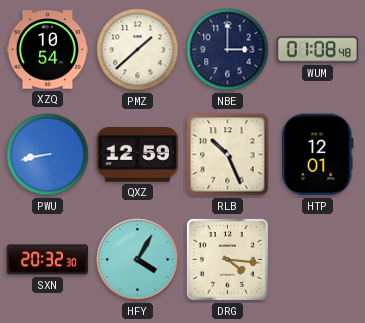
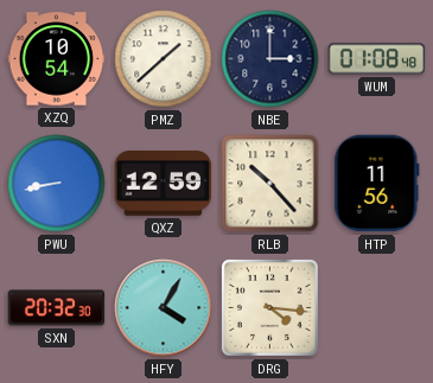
RLB: 10:26 -> 10:23
HTP: 12:01 -> 11:56
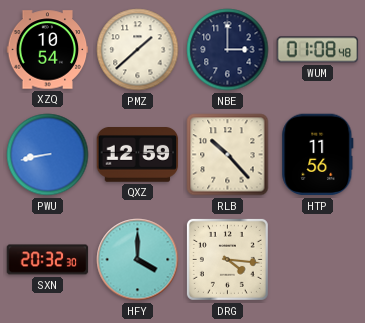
HFY: 4:05 -> 4:00
